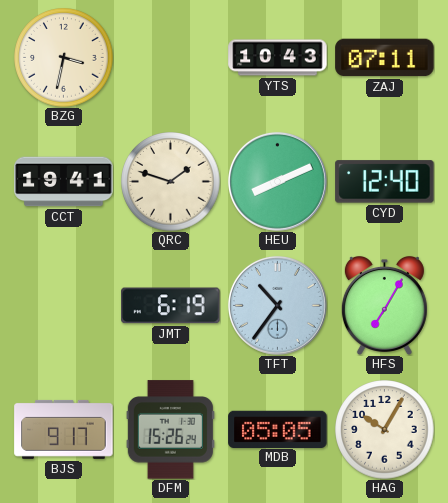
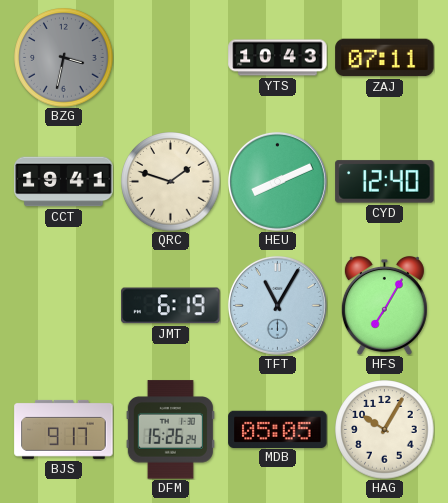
BZG dial: cream -> grey
TFT: 10:36 -> 11:05
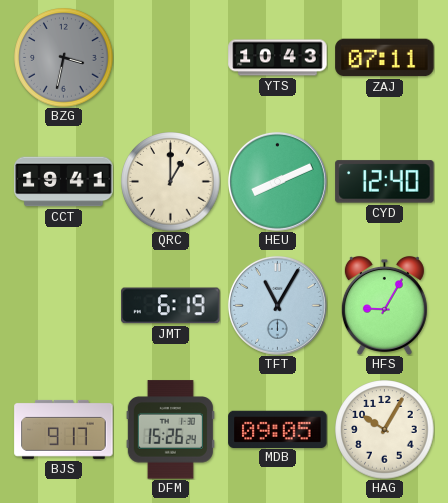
QRC: 1:48 -> 1:00
HFS: 7:05 -> 9:05
MDB: 05:05 -> 09:05
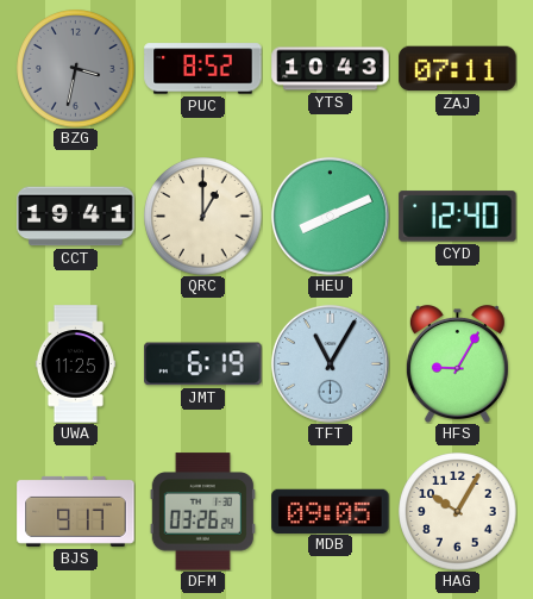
PUC: none -> 8:52
UWA: none -> 11:25
DFM: 15:26 -> 03:26
